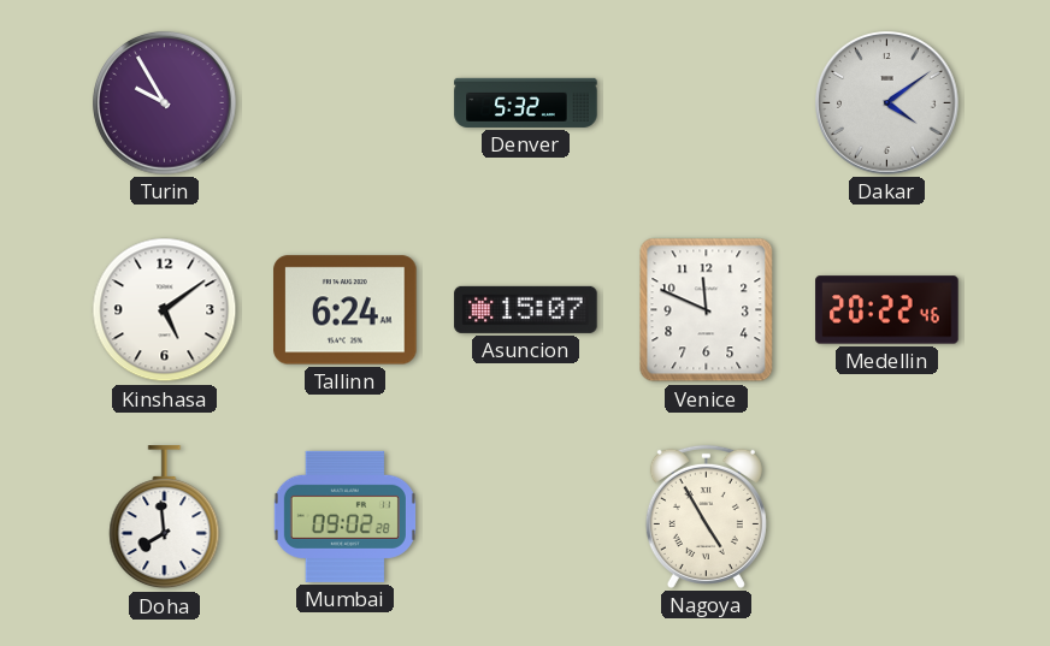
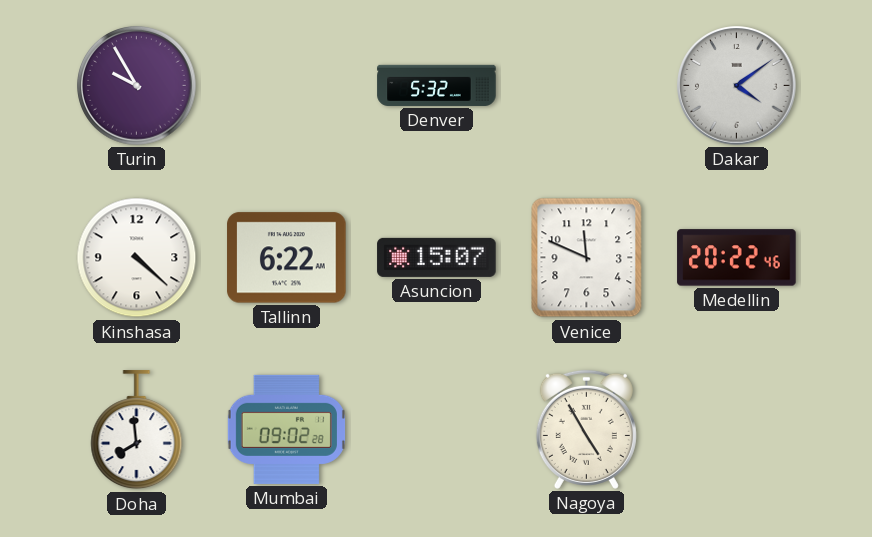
Kinshasa: 5:09 -> 4:22
Tallinn: 6:24 -> 6:22
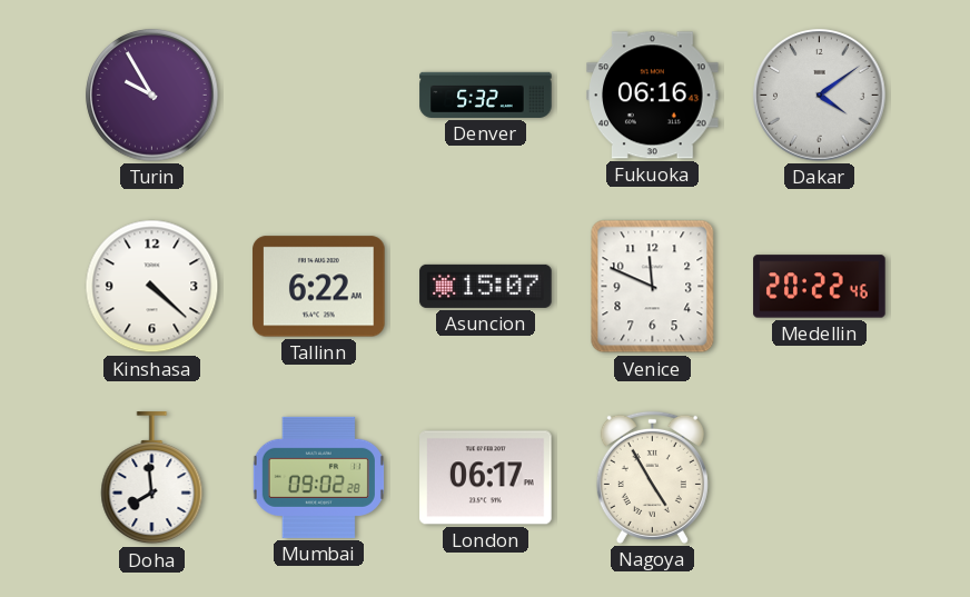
Fukuoka: none -> 06:16
London: none -> 06:17
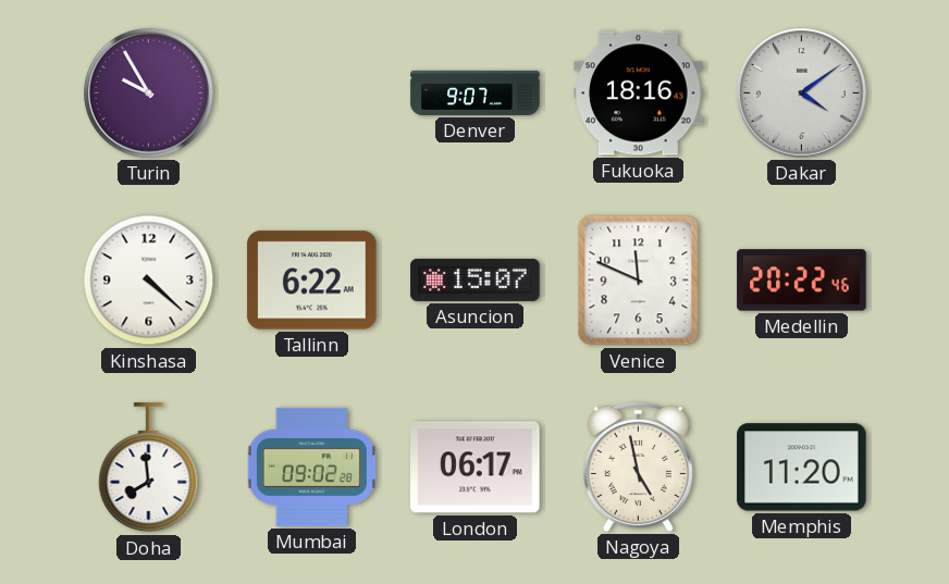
Denver: 5:32 -> 9:07
Fukuoka: 06:16 -> 18:16
Nagoya: 4:55 -> 4:58
Memphis: none -> 11:20
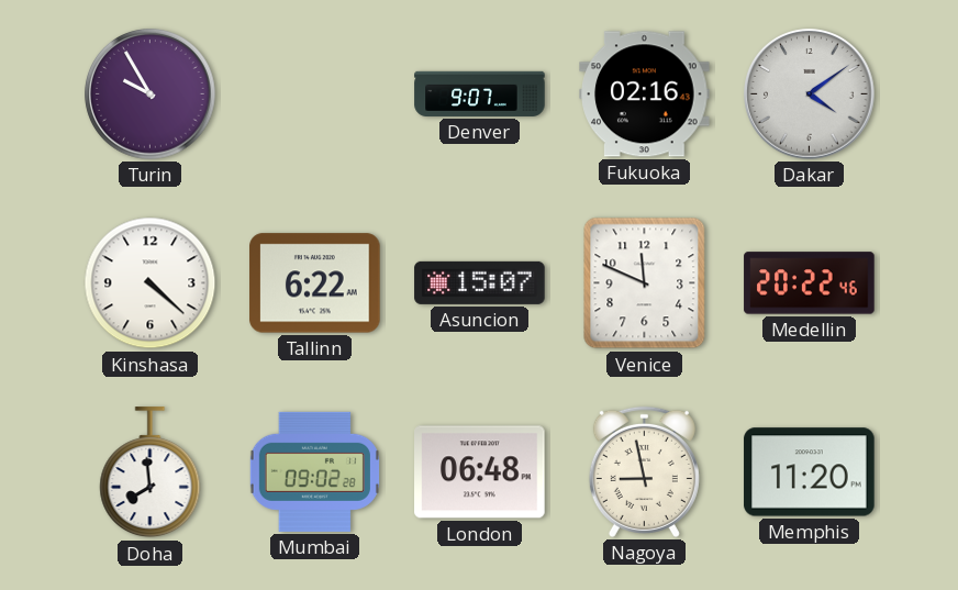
Fukuoka: 18:16 -> 02:16
London: 06:17 -> 06:48
Nagoya: 4:58 -> 8:58
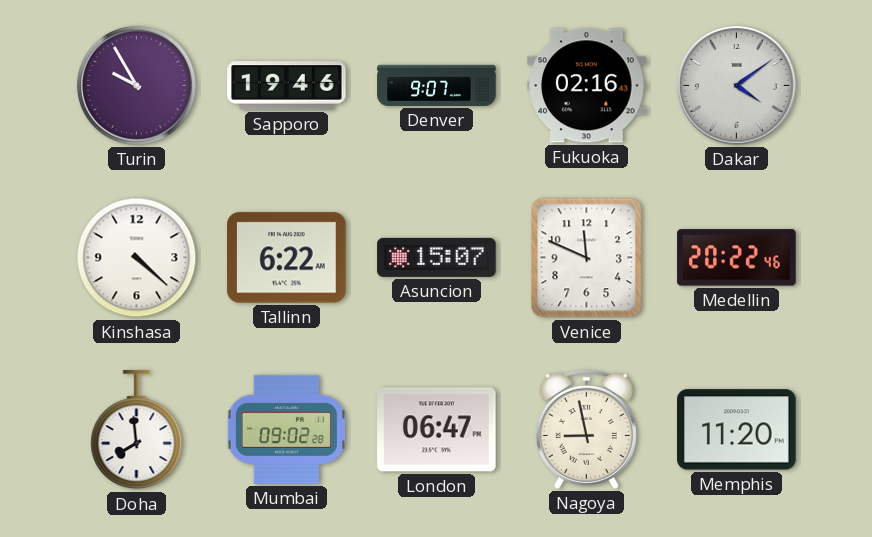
Sapporo: none -> 19:46
London: 06:48 -> 06:47
